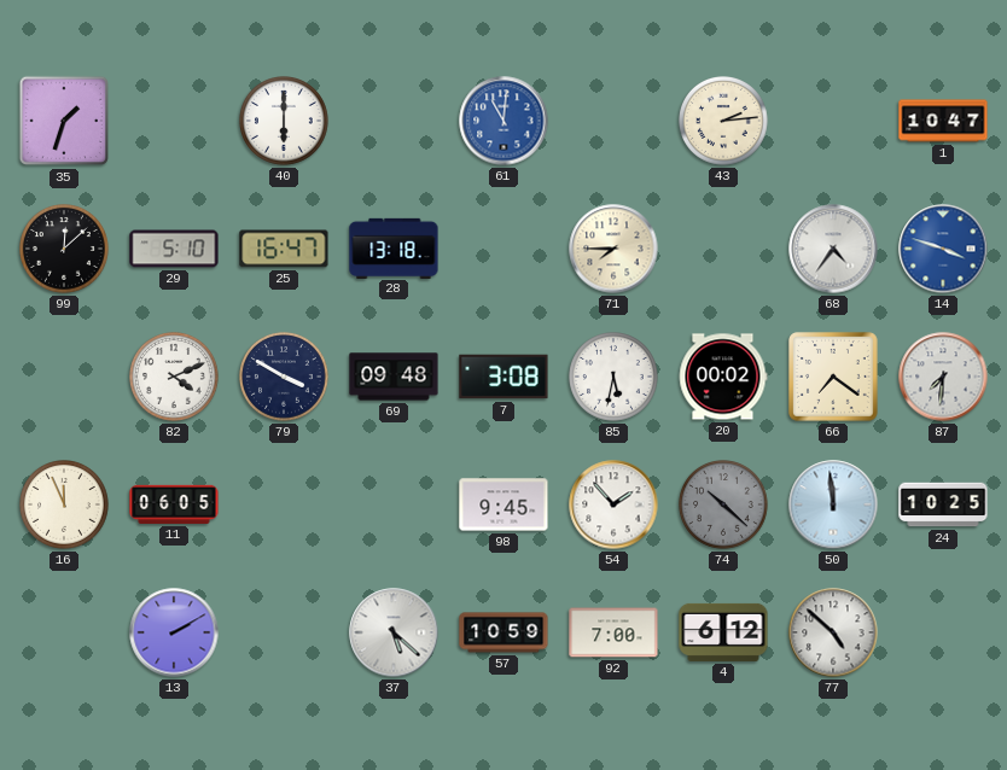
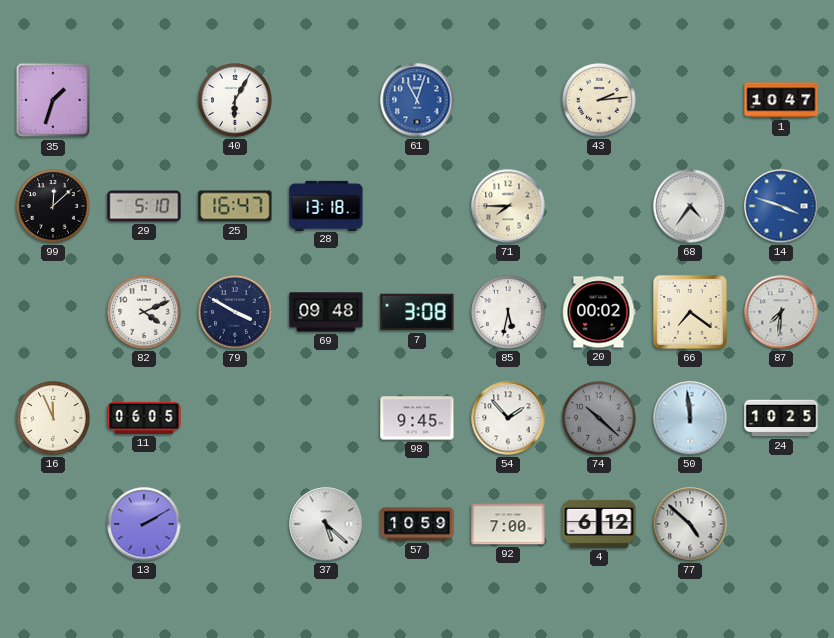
40: 6:00 -> 6:05
61: 11:01 -> 11:03
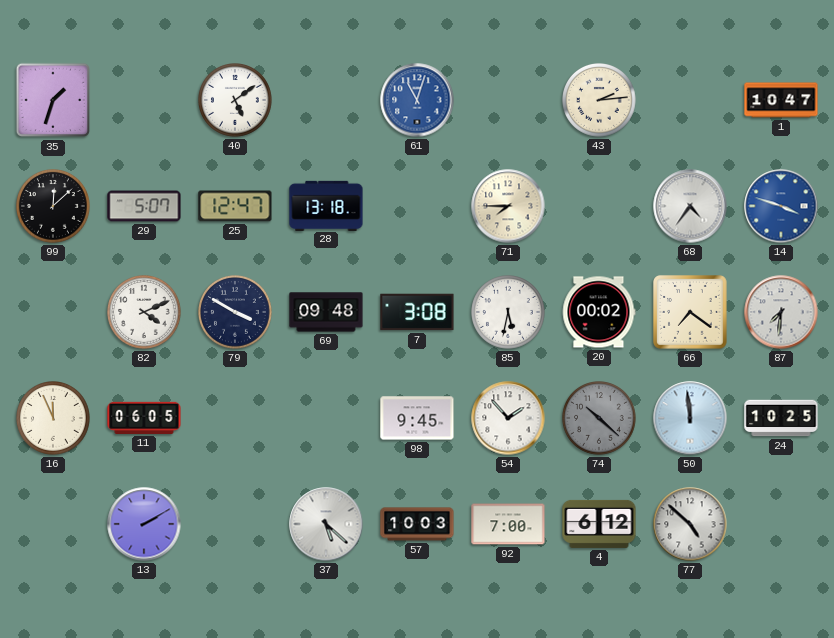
40: 6:05 -> 5:09
29: 5:10 -> 5:07
25: 16:47 -> 12:47
57: 10:59 -> 10:03
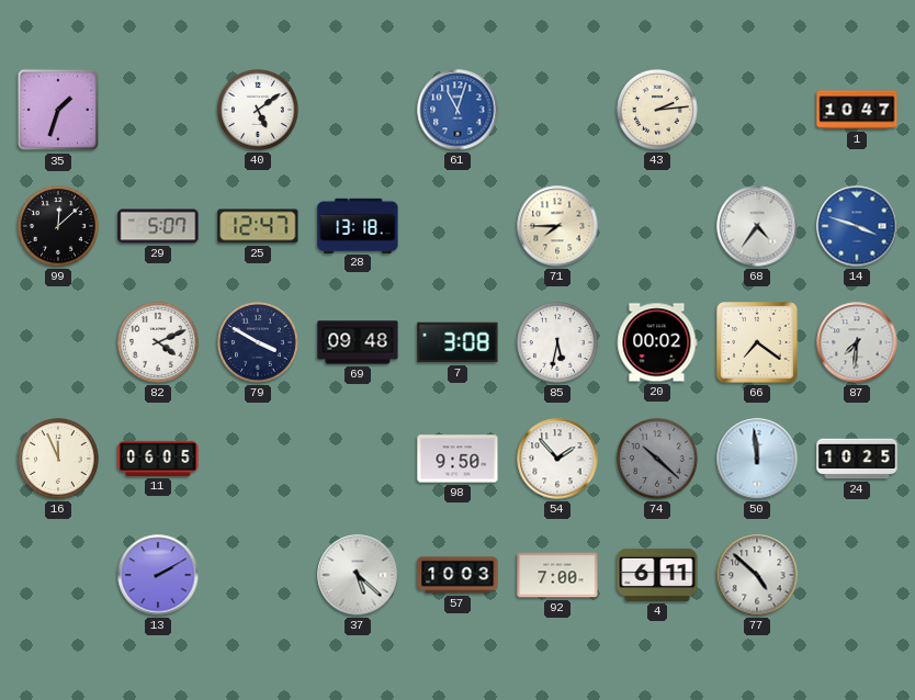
98: 9:45 -> 9:50
4: 6:12 -> 6:11
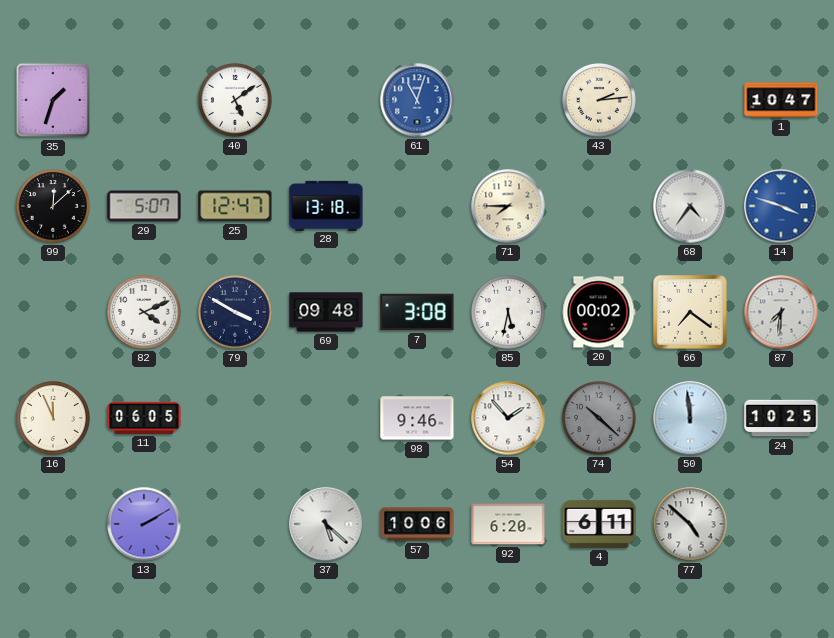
98: 9:50 -> 9:46
57: 10:03 -> 10:06
92: 7:00 -> 6:20
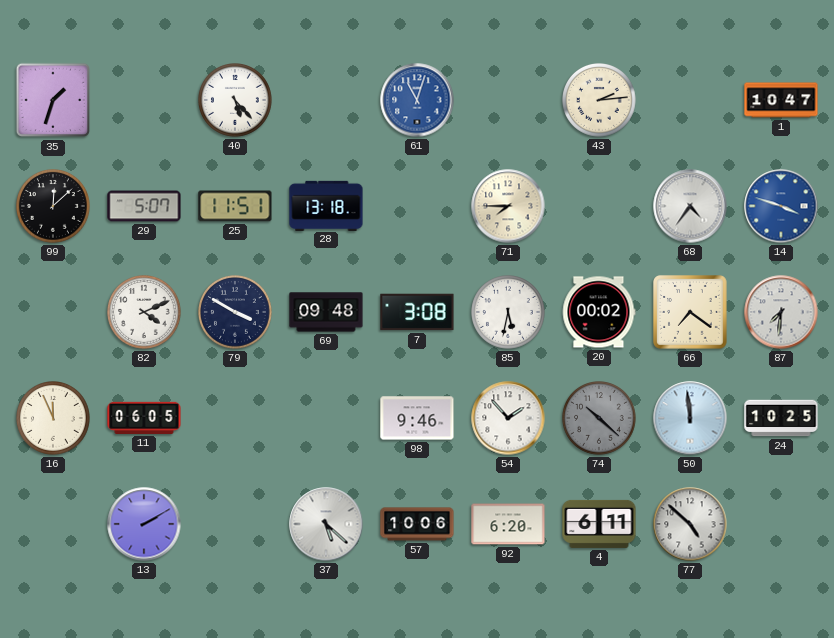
40: 5:09 -> 5:23
25: 12:47 -> 11:51
